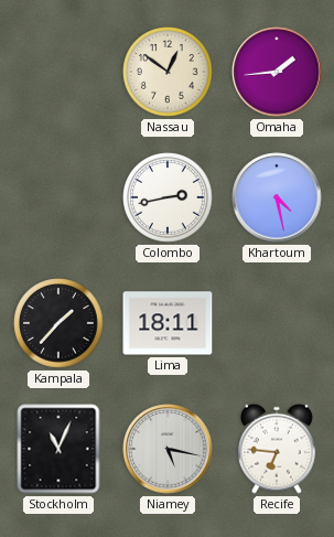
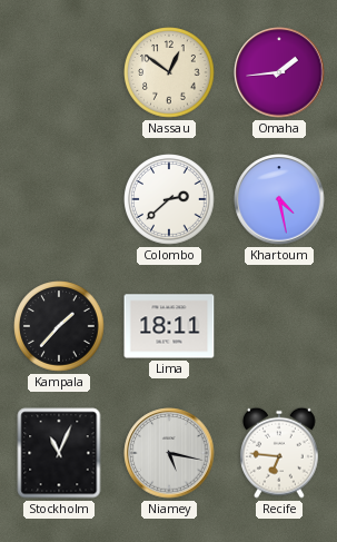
Colombo: 2:43 -> 2:38
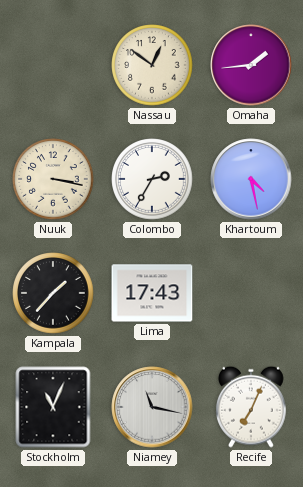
Nuuk: none -> 3:17
Colombo: 2:38 -> 2:35
Lima: 18:11 -> 17:43
Niamey: 5:17 -> 11:17
Recife: 6:46 -> 7:04
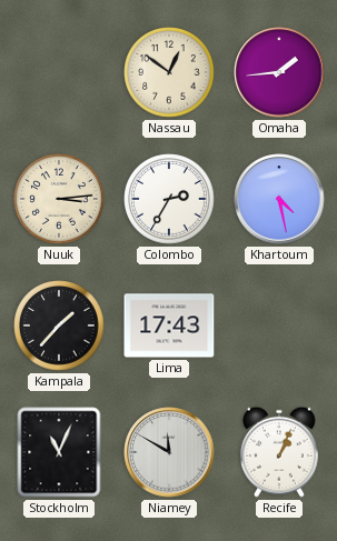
Nuuk: 3:17 -> 3:14
Niamey: 11:17 -> 11:50
Recife: 7:04 -> 1:04
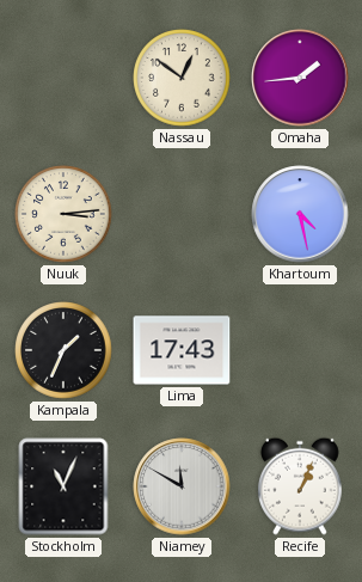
Colombo: 2:35 -> none
Kampala: 1:37 -> 1:34
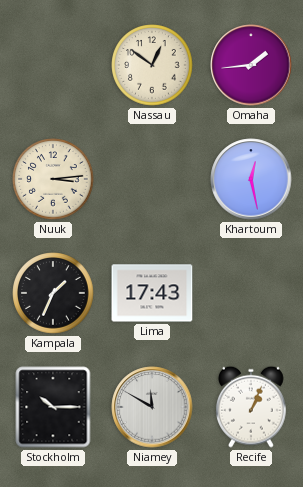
Khartoum: 4:28 -> 12:28
Stockholm: 11:04 -> 10:15
